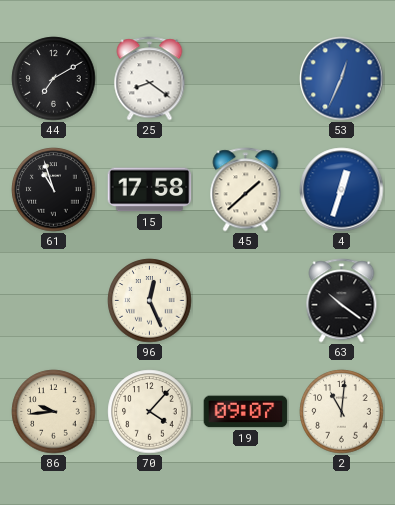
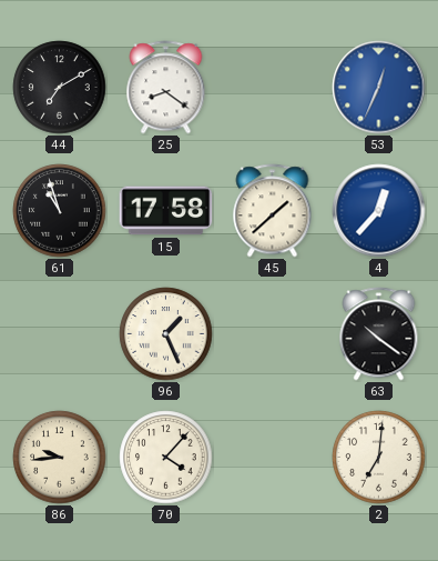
4: 12:33 -> 12:37
96: 12:26 -> 1:26
19: 09:07 -> none
2: 11:01 -> 7:01
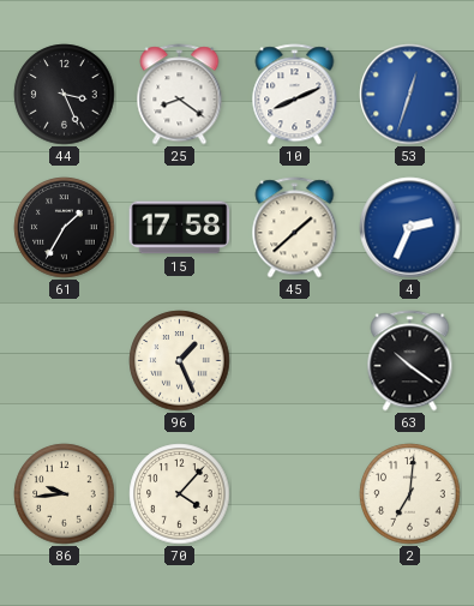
44: 7:10 -> 3:26
10: none -> 8:11
53: 12:34 -> 12:33
61: 10:57 -> 1:35
4: 12:37 -> 2:34
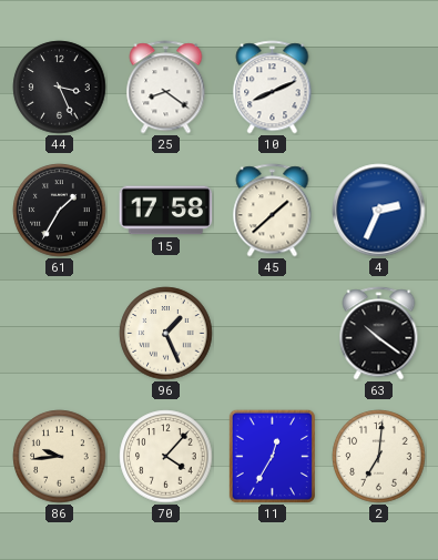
53: 12:33 -> none
11: none -> 12:35
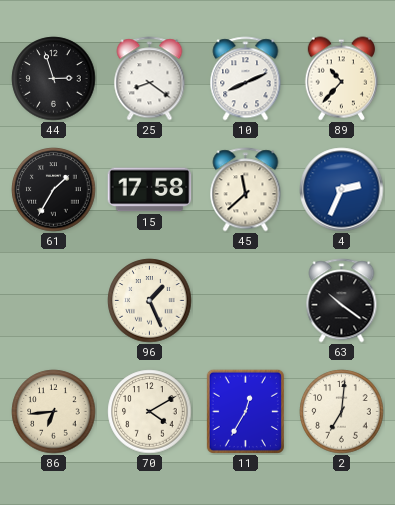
44: 3:26 -> 2:57
89: none -> 10:37
45: 1:38 -> 11:38
86: 9:44 -> 6:44
70: 4:07 -> 4:10
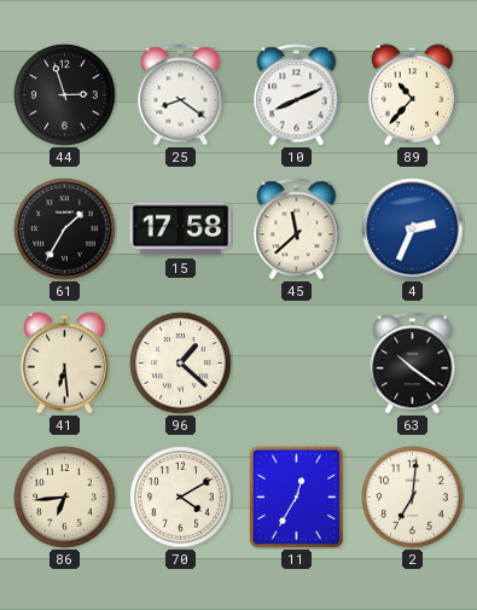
41: none -> 6:29
96: 1:26 -> 1:22
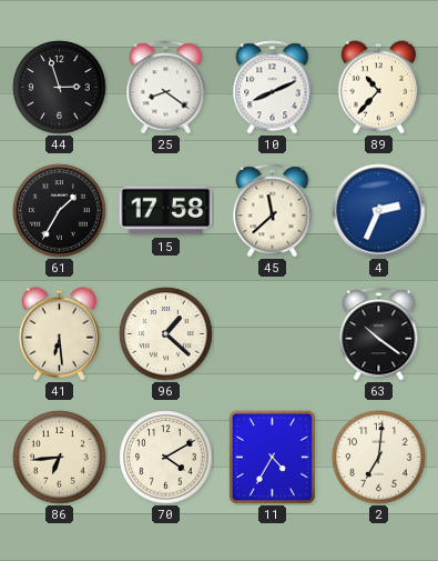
11: 12:35 -> 4:35
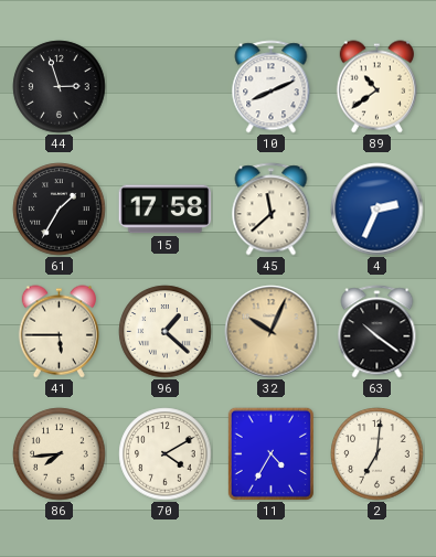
25: 8:21 -> none
89: 10:37 -> 10:39
41: 6:29 -> 5:45
32: none -> 10:04
86: 6:44 -> 7:44
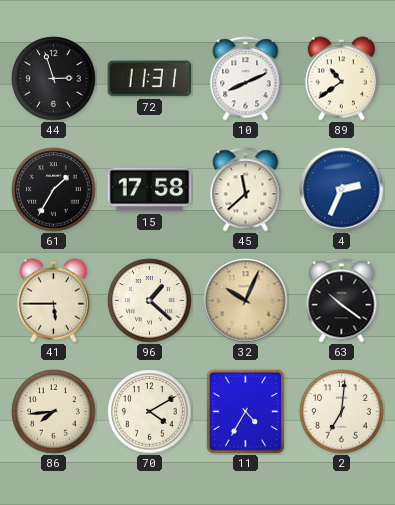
72: none -> 11:31
